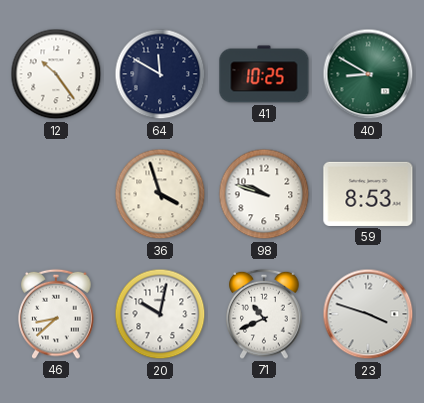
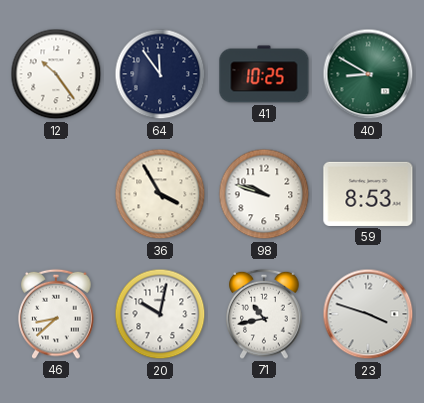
64: 11:50 -> 11:54
36: 3:57 -> 3:55
71: 10:41 -> 10:43
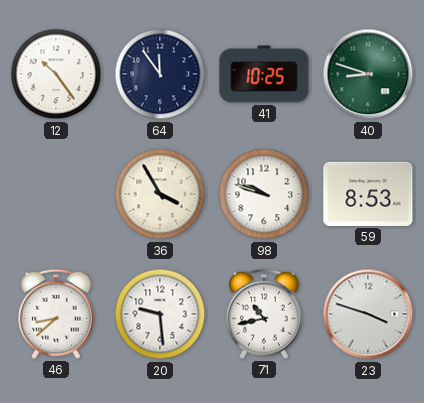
40: 8:50 -> 8:48
20: 10:02 -> 9:29
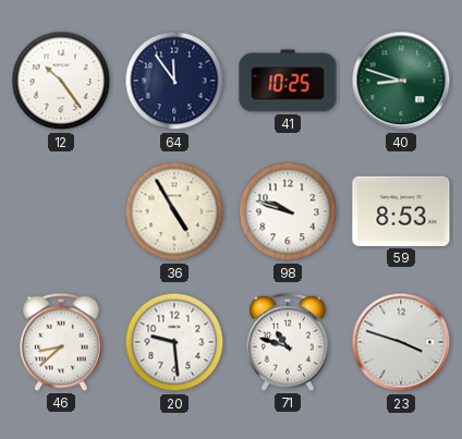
36: 3:55 -> 4:55
71: 10:43 -> 10:48
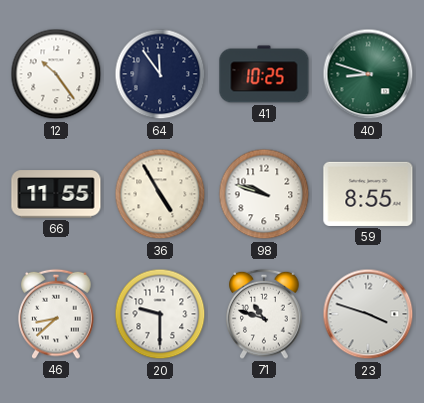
66: none -> 11:55
59: 8:53 -> 8:55
20: 9:29 -> 9:30
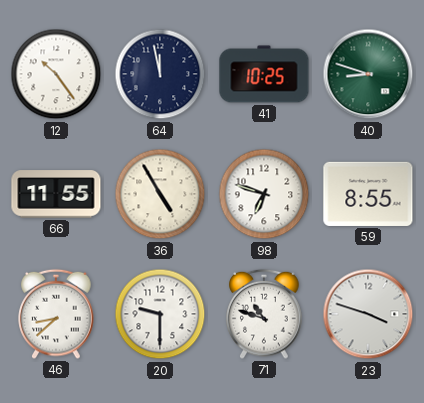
64: 11:54 -> 11:58
98: 9:48 -> 6:48
